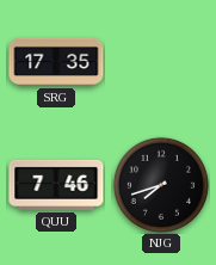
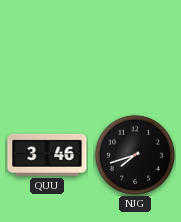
SRG: 17:35 -> none
QUU: 7:46 -> 3:46
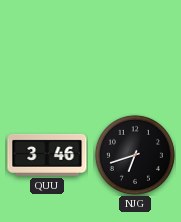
NJG: 7:42 -> 6:42
